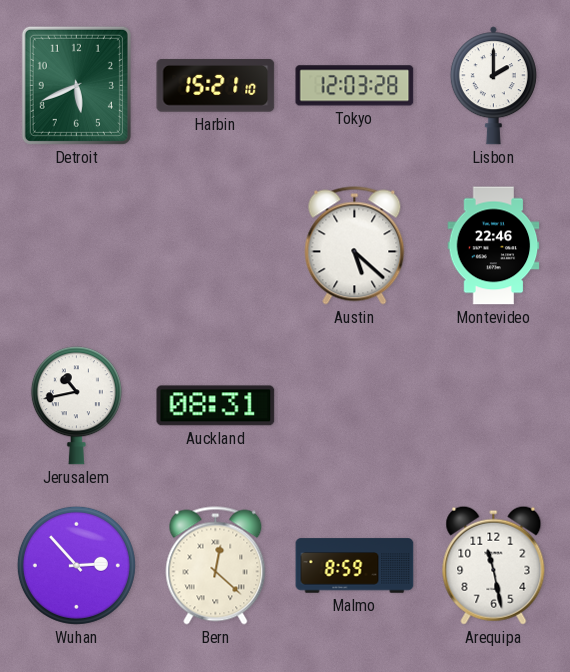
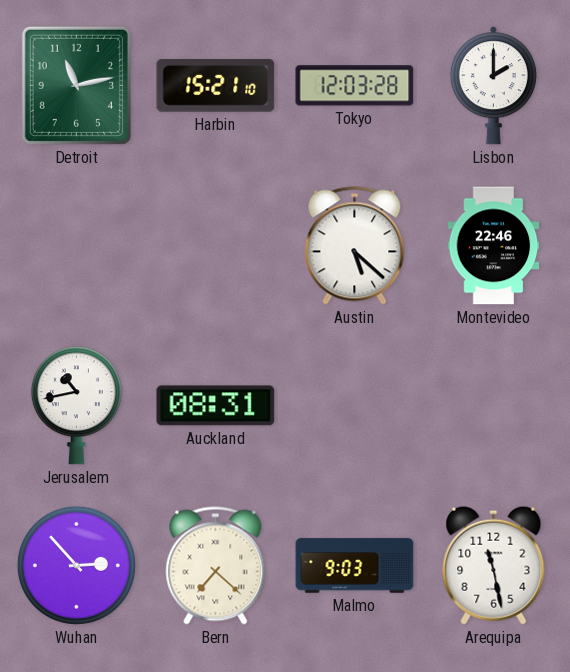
Detroit: 5:41 -> 11:13
Bern: 12:22 -> 7:22
Malmo: 8:59 -> 9:03
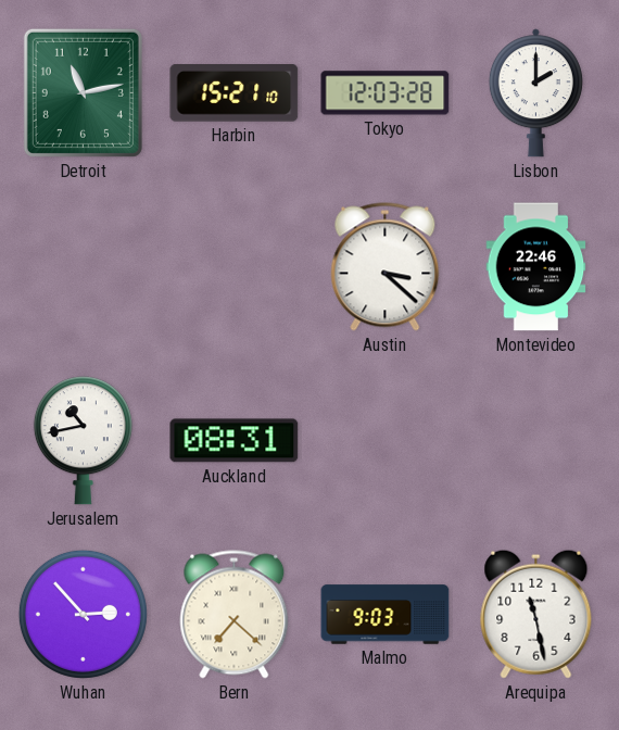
Austin: 5:22 -> 3:22
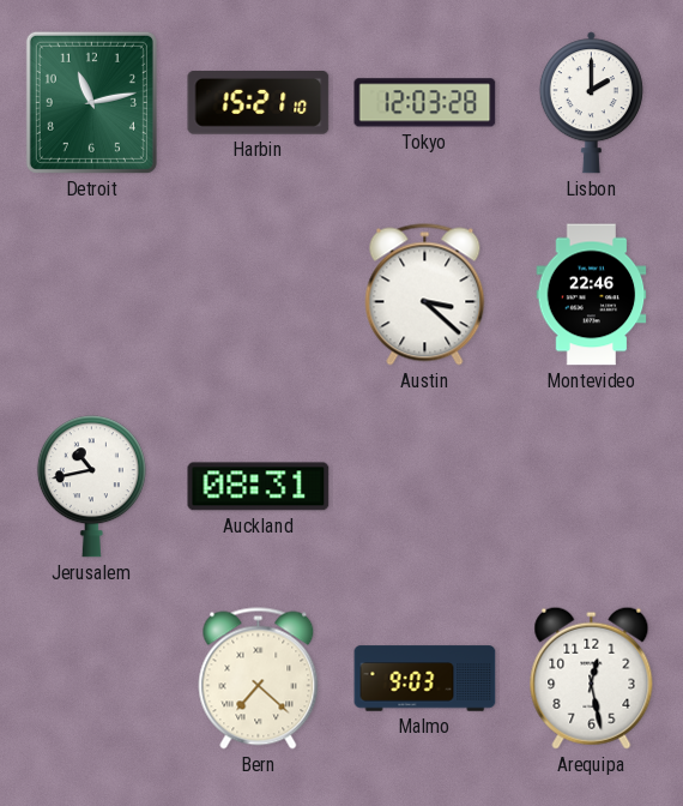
Wuhan: 2:53 -> none
Arequipa: 11:28 -> 12:28
